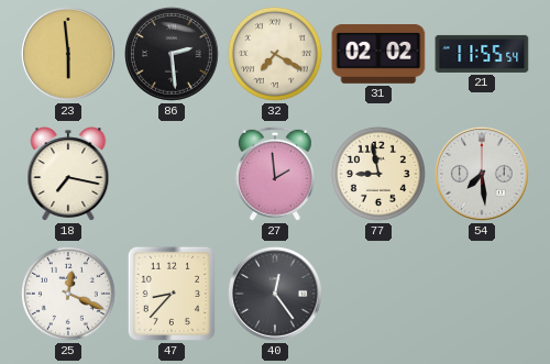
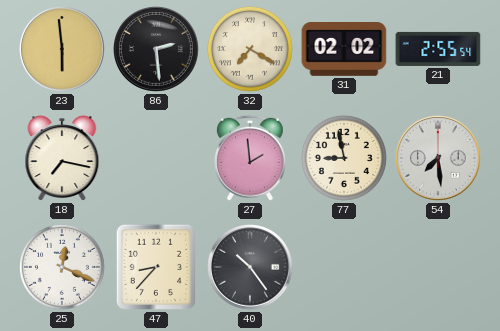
21: 11:55 -> 2:55
40: 12:24 -> 10:24
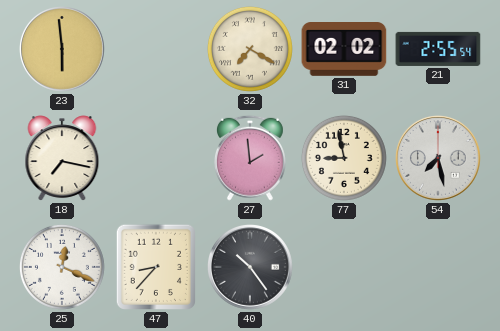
86: 2:29 -> none
54: 7:29 -> 7:28
